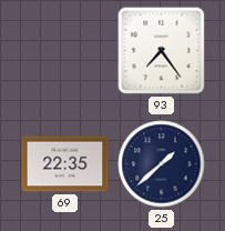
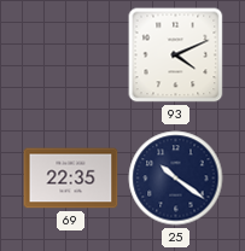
93: 7:24 -> 4:11
25: 1:38 -> 10:21
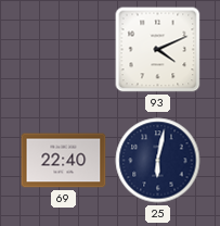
69: 22:35 -> 22:40
25: 10:21 -> 6:02
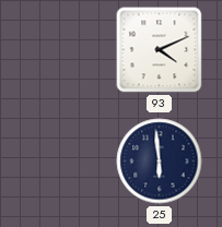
69: 22:40 -> none
25: 6:02 -> 5:59
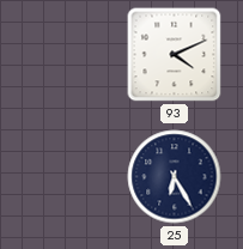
25: 5:59 -> 6:25
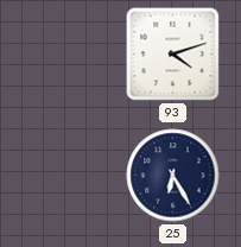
93: 4:11 -> 4:12
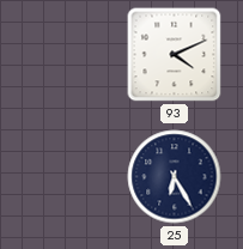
93: 4:12 -> 4:11
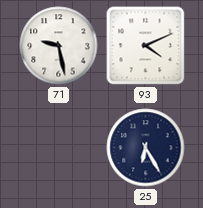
71: none -> 9:28
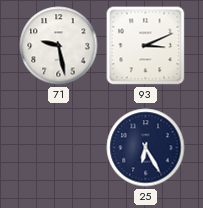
93: 4:11 -> 3:11
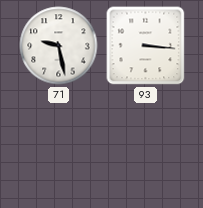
93: 3:11 -> 3:16
25: 6:25 -> none
